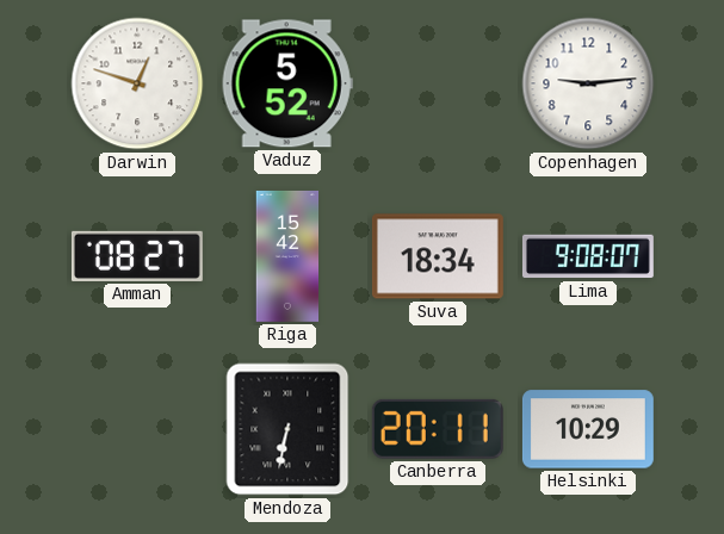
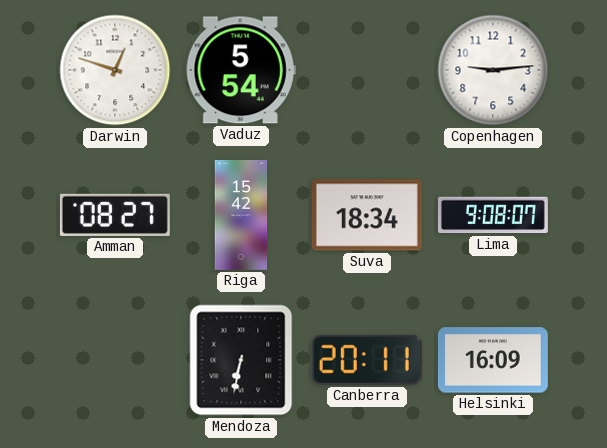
Vaduz: 5:52 -> 5:54
Helsinki: 10:29 -> 16:09
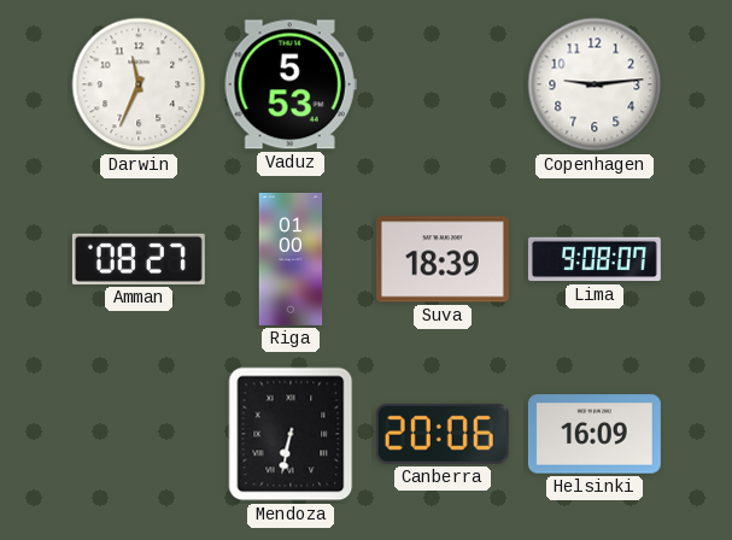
Darwin: 12:48 -> 11:34
Vaduz: 5:54 -> 5:53
Riga: 15:42 -> 01:00
Suva: 18:34 -> 18:39
Canberra: 20:11 -> 20:06
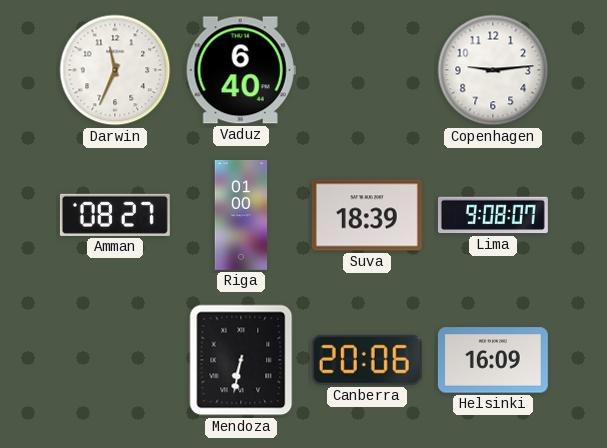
Vaduz: 5:53 -> 6:40
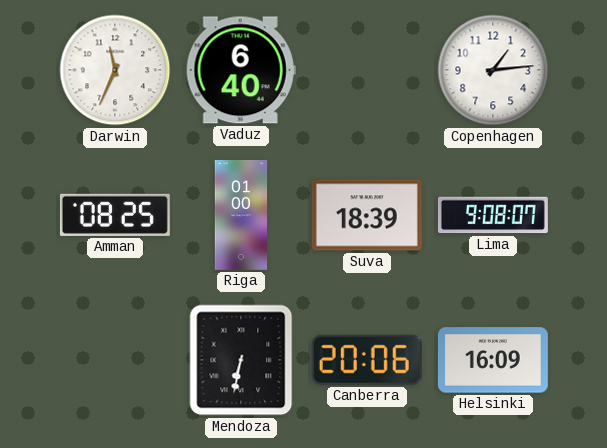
Copenhagen: 9:14 -> 1:14
Amman: 08:27 -> 08:25
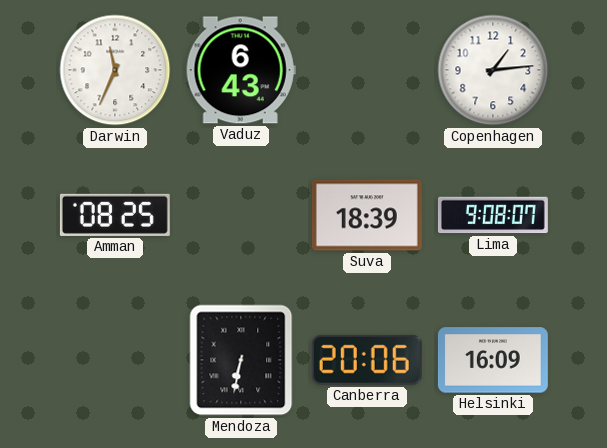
Vaduz: 6:40 -> 6:43
Riga: 01:00 -> none
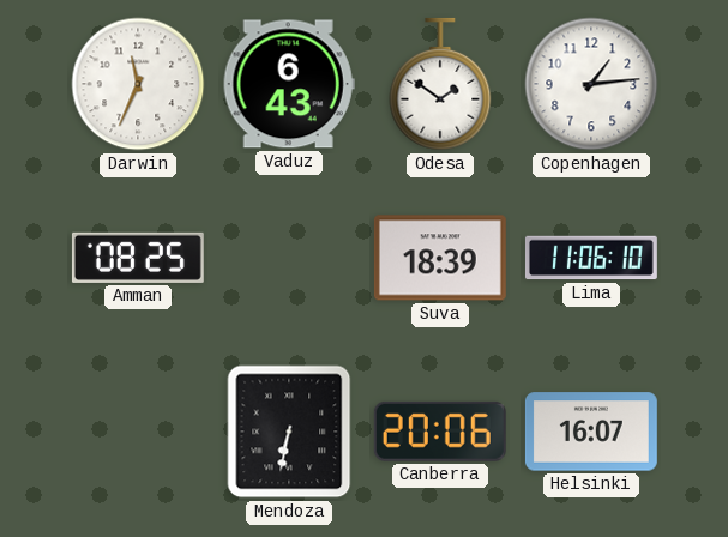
Odesa: none -> 1:51
Lima: 9:08 -> 11:06
Helsinki: 16:09 -> 16:07
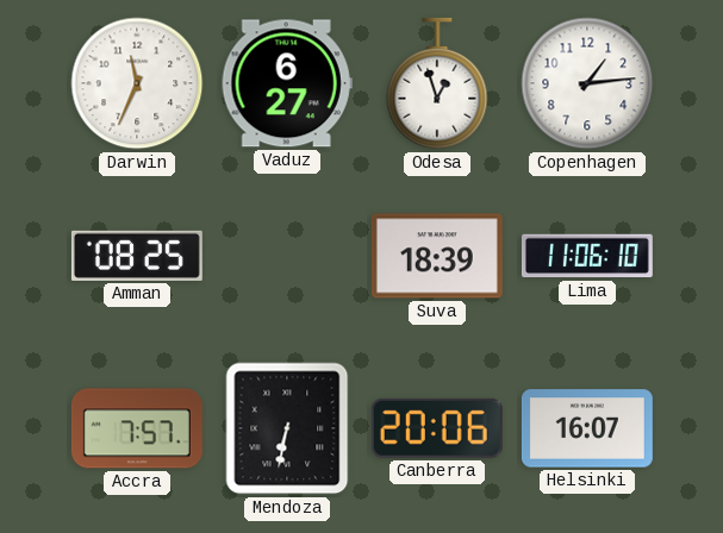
Vaduz: 6:43 -> 6:27
Odesa: 1:51 -> 12:57
Accra: none -> 7:57
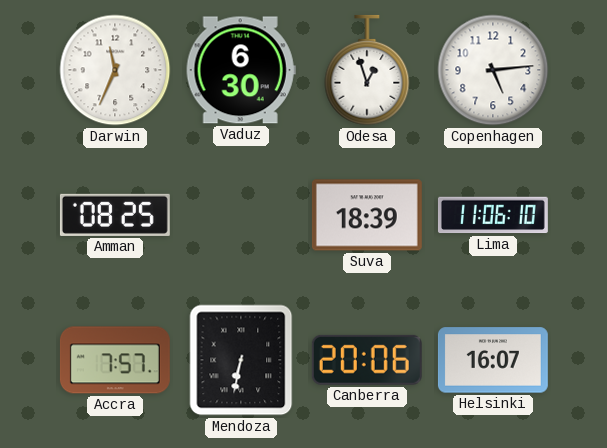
Vaduz: 6:27 -> 6:30
Copenhagen: 1:14 -> 5:14
